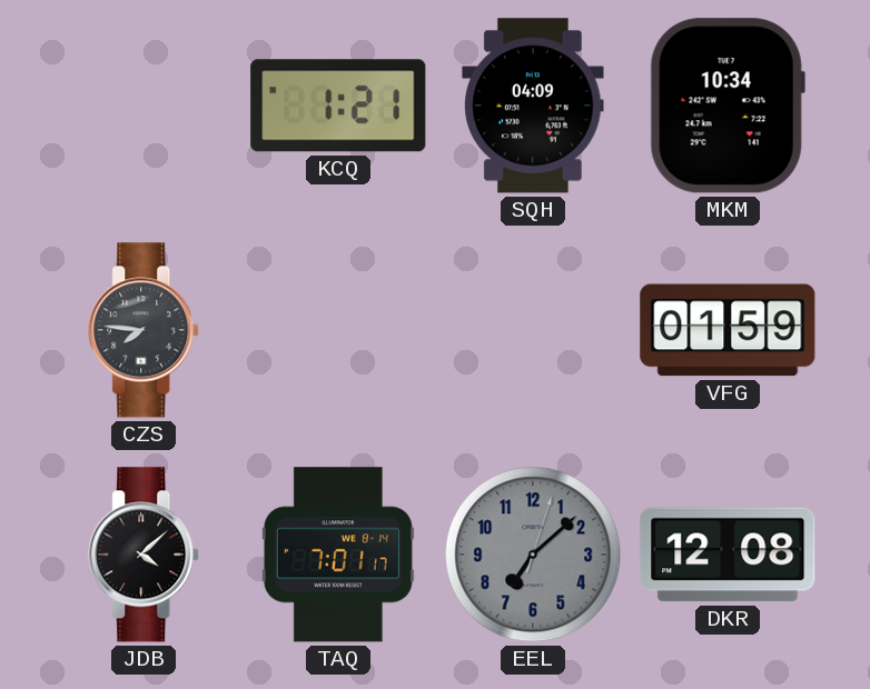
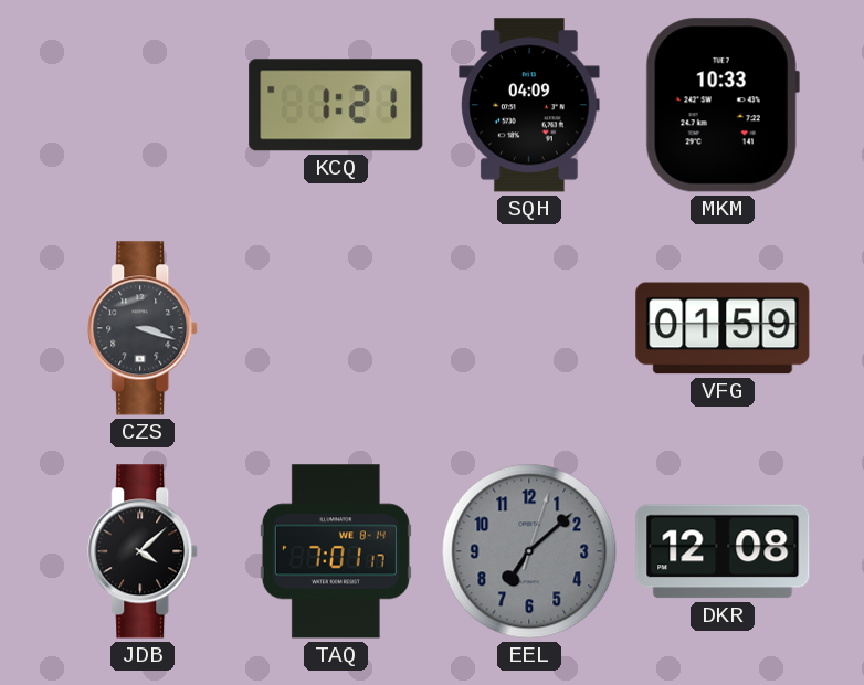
MKM: 10:34 -> 10:33
CZS: 7:46 -> 3:18
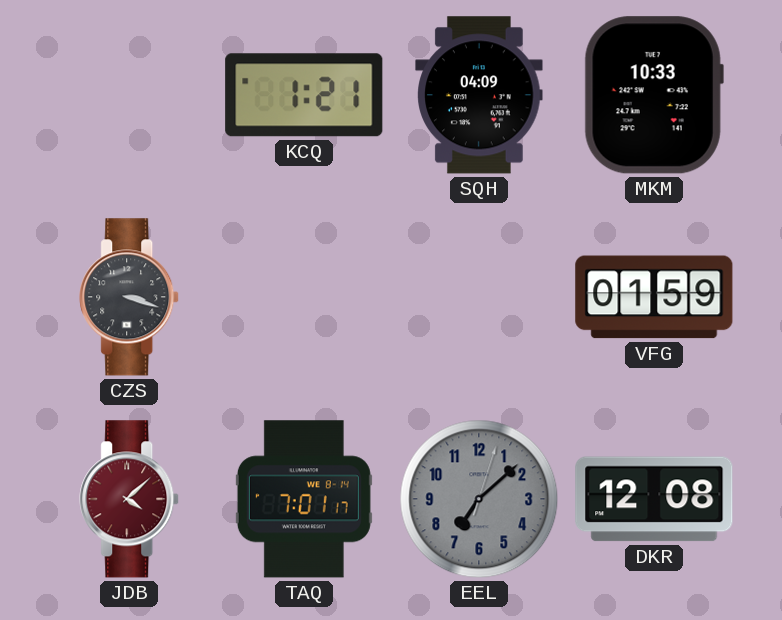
JDB dial: black -> burgundy
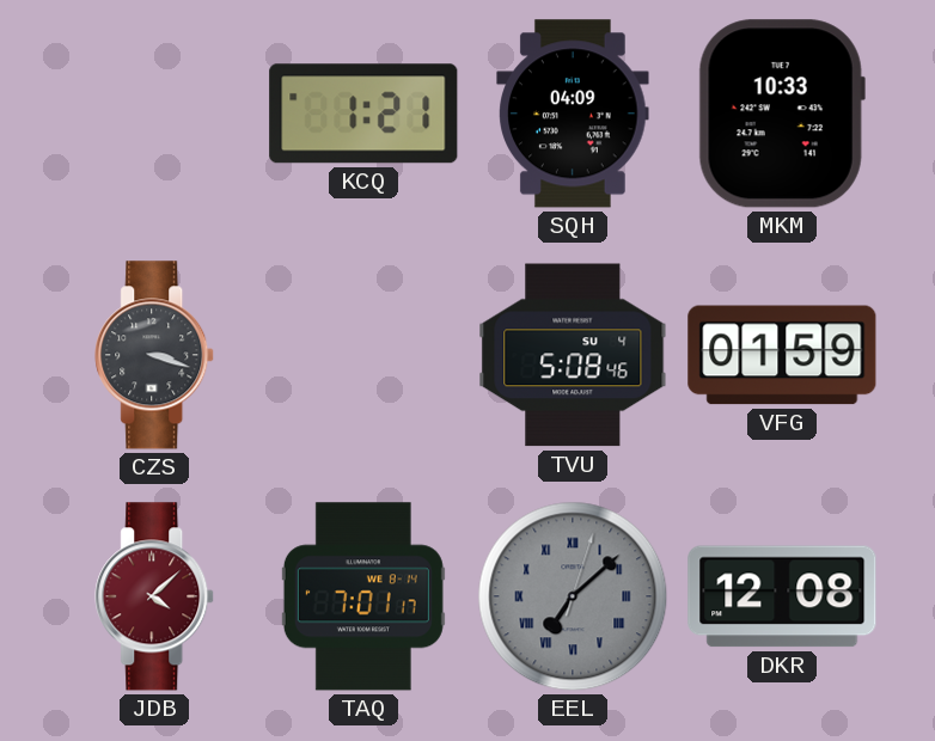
TVU: none -> 5:08
EEL numerals: Arabic -> Roman
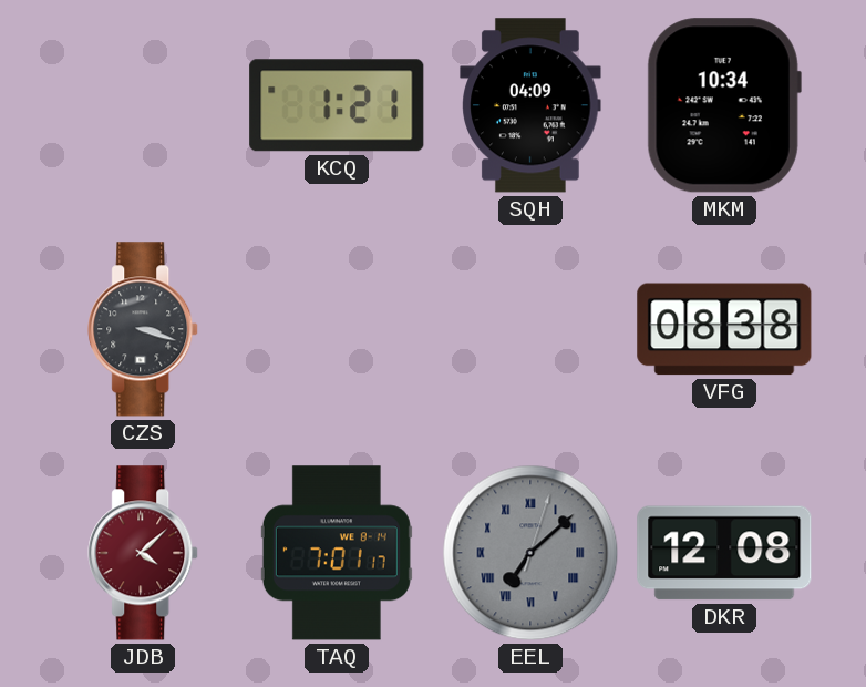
MKM: 10:33 -> 10:34
TVU: 5:08 -> none
VFG: 01:59 -> 08:38
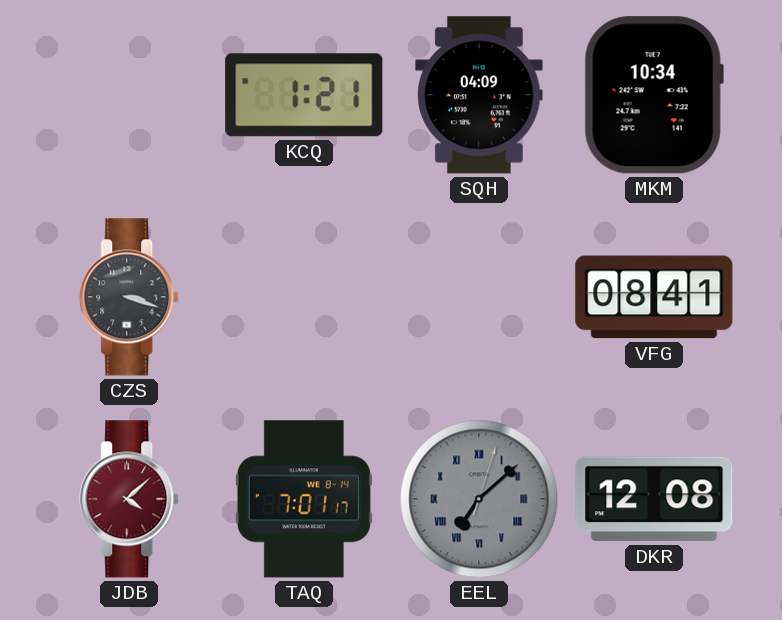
VFG: 08:38 -> 08:41
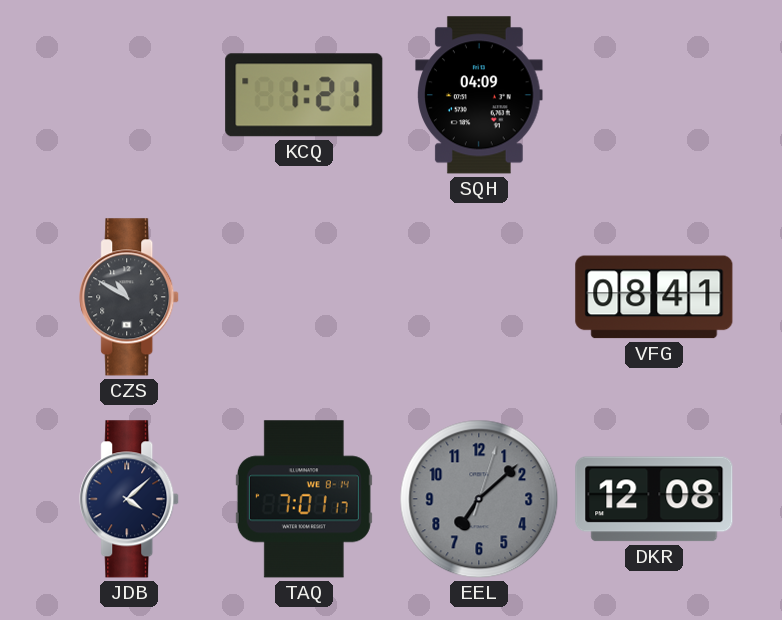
MKM: 10:34 -> none
CZS: 3:18 -> 10:50
JDB dial: burgundy -> navy
EEL numerals: Roman -> Arabic
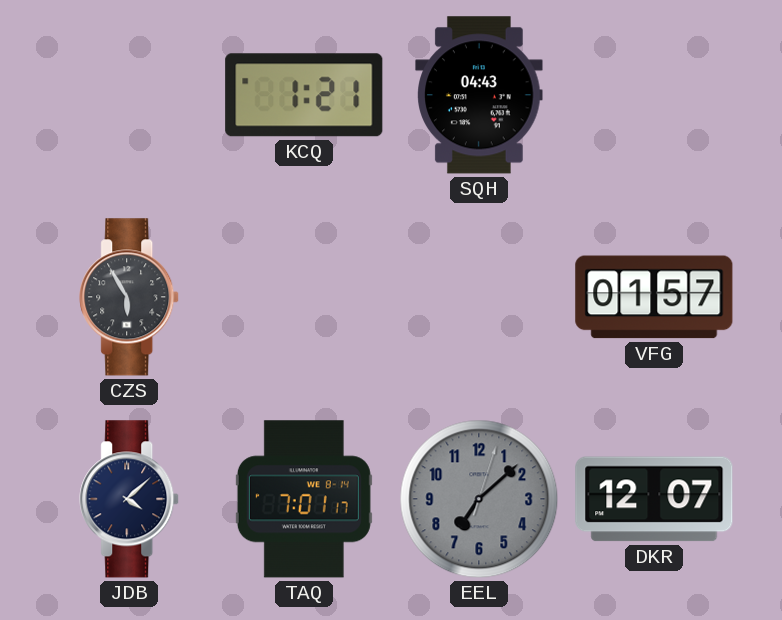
SQH: 04:09 -> 04:43
CZS: 10:50 -> 5:55
VFG: 08:41 -> 01:57
DKR: 12:08 -> 12:07
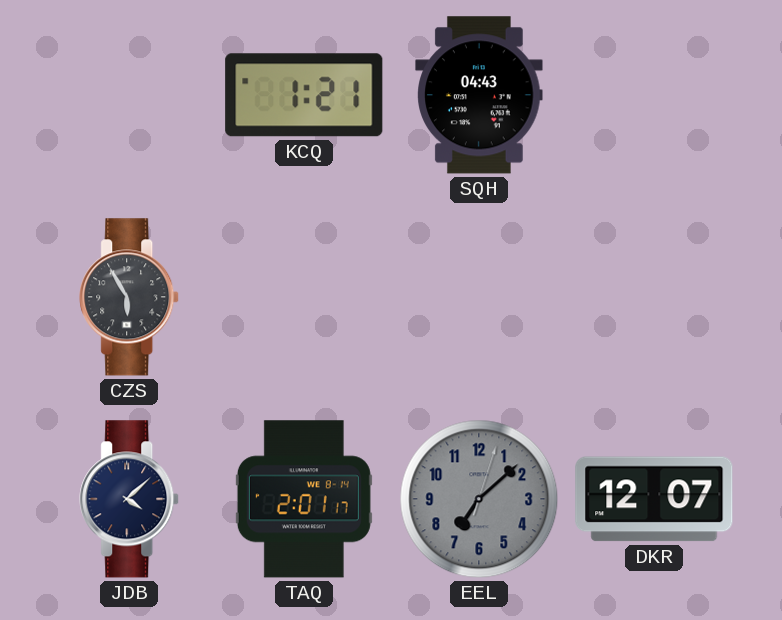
VFG: 01:57 -> none
TAQ: 7:01 -> 2:01
